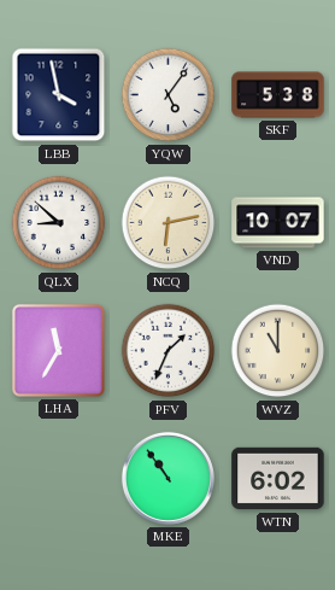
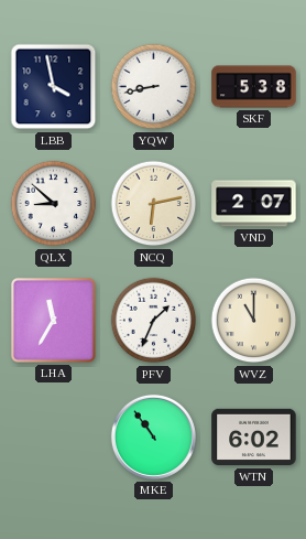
YQW: 5:06 -> 8:43
VND: 10:07 -> 2:07
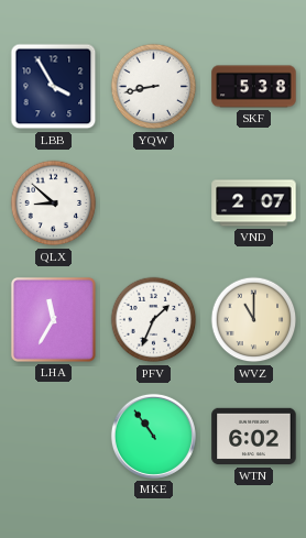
LBB: 3:58 -> 3:55
NCQ: 6:13 -> none
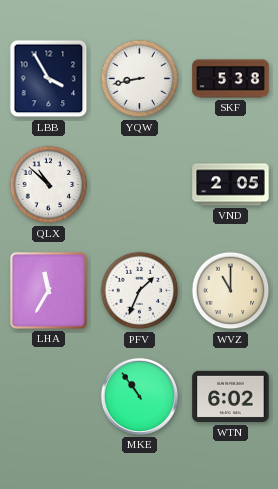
QLX: 8:52 -> 10:52
VND: 2:07 -> 2:05
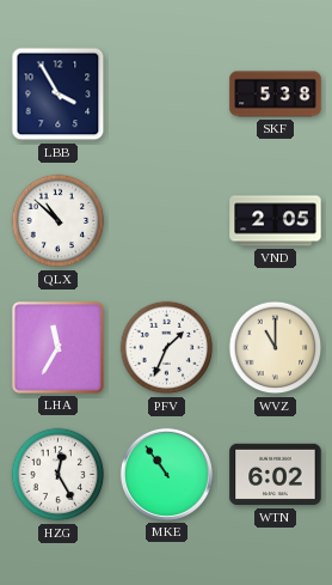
YQW: 8:43 -> none
HZG: none -> 12:25
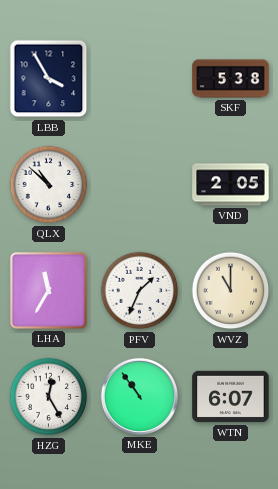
WTN: 6:02 -> 6:07
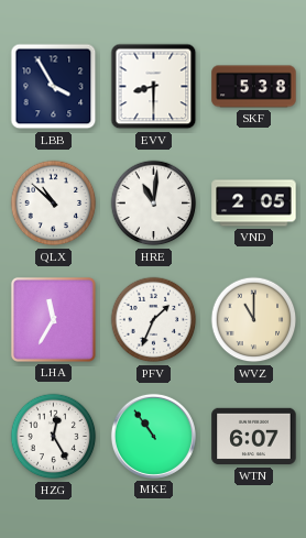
EVV: none -> 8:30
HRE: none -> 11:01
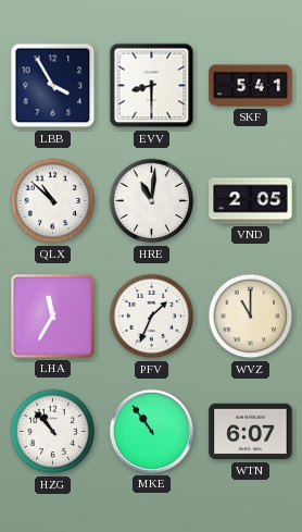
SKF: 5:38 -> 5:41
HZG: 12:25 -> 10:53
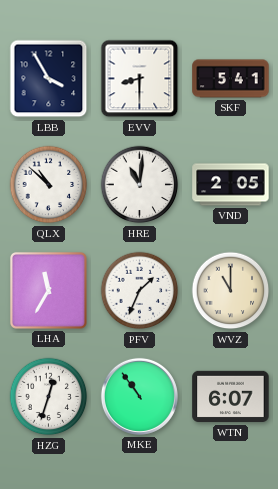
HZG: 10:53 -> 12:33
